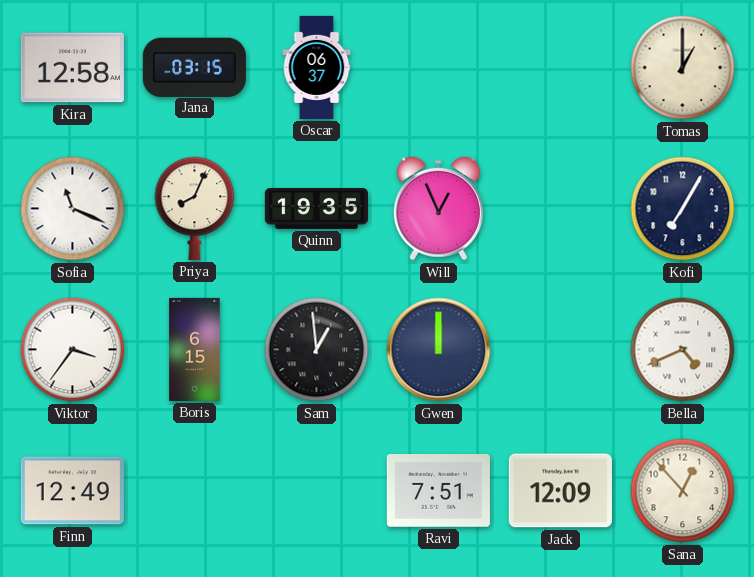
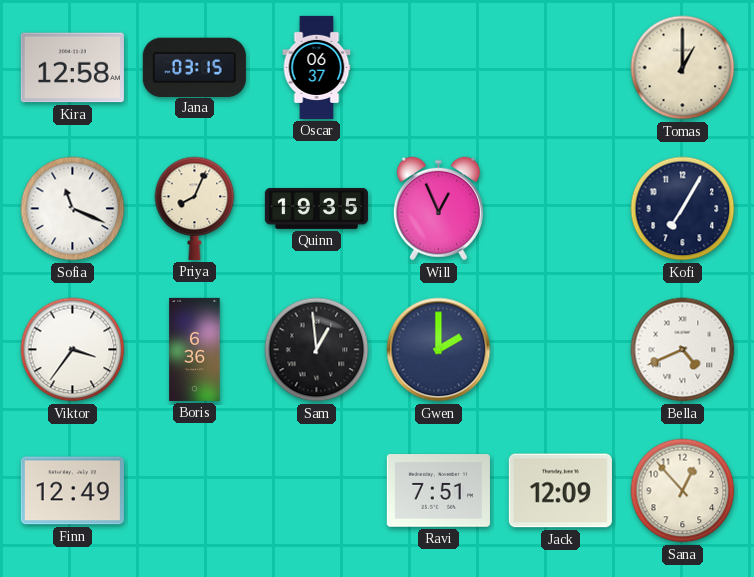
Boris: 6:15 -> 6:36
Gwen: 12:00 -> 2:00
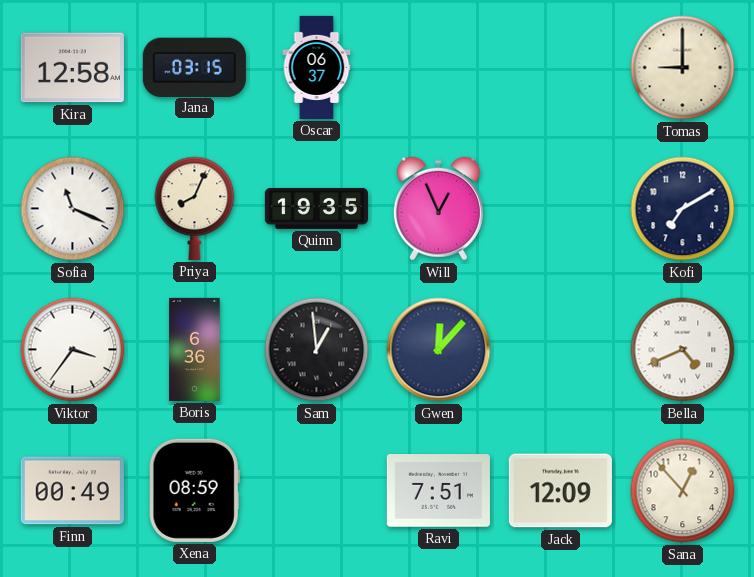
Tomas: 1:00 -> 9:00
Kofi: 7:05 -> 7:10
Gwen: 2:00 -> 12:07
Finn: 12:49 -> 00:49
Xena: none -> 08:59
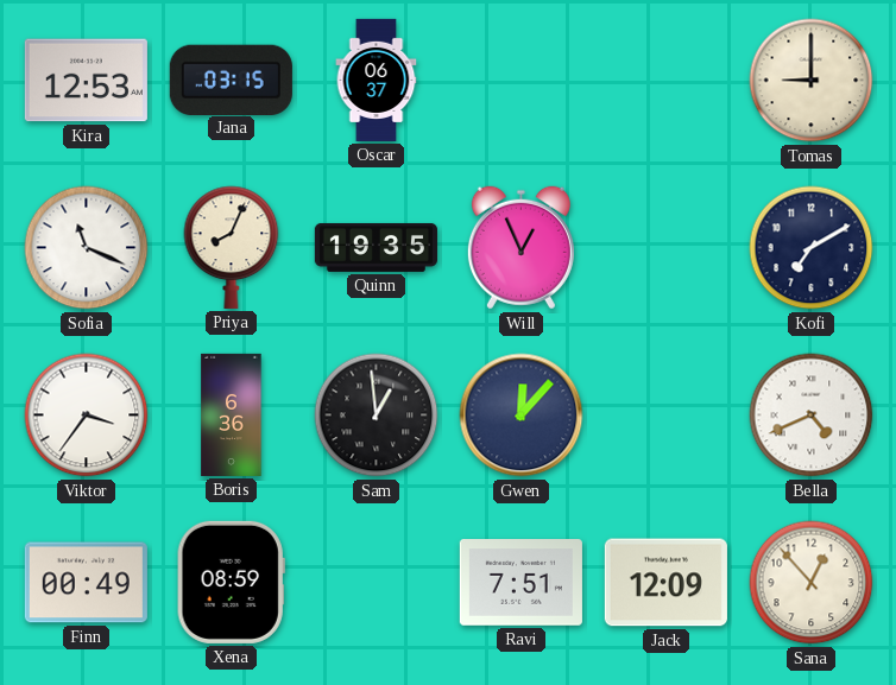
Kira: 12:58 -> 12:53
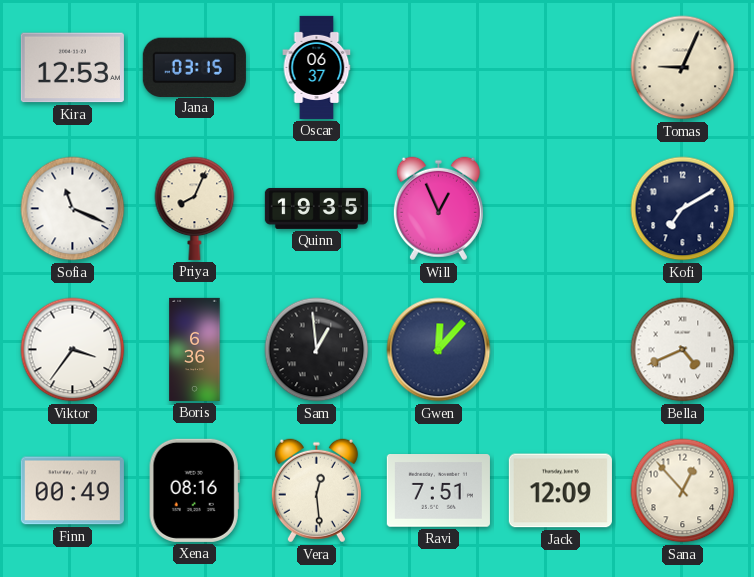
Tomas: 9:00 -> 9:04
Xena: 08:59 -> 08:16
Vera: none -> 12:29
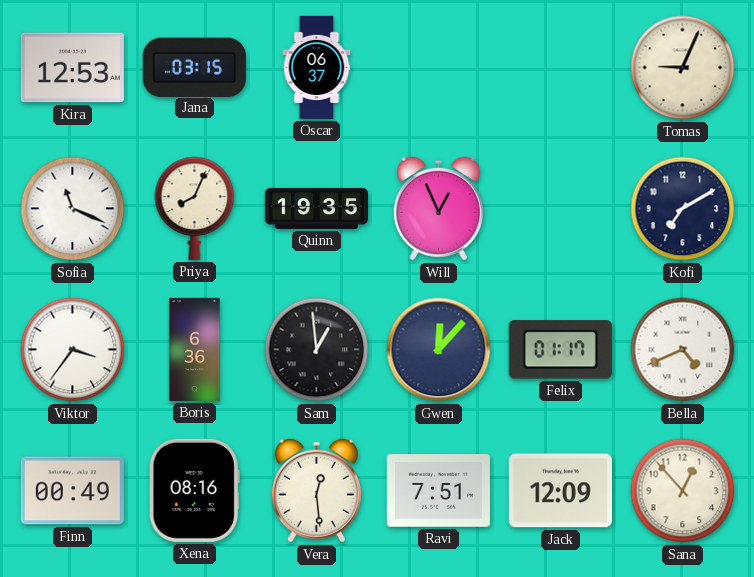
Felix: none -> 01:17
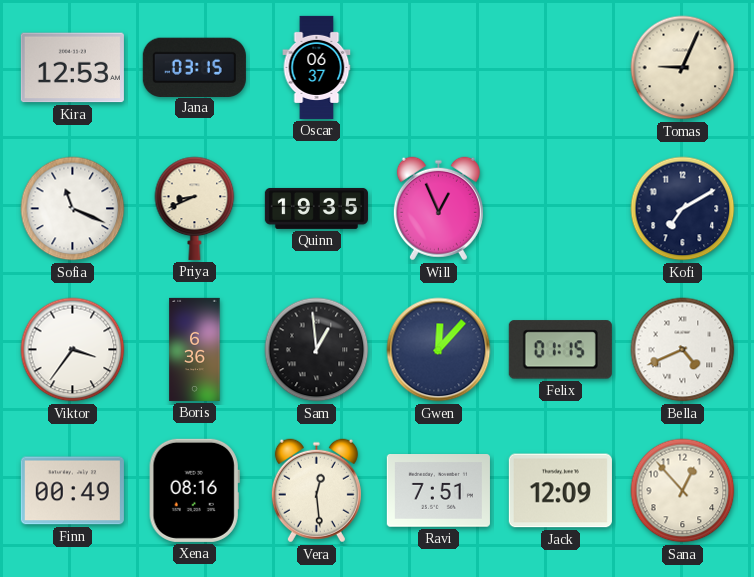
Priya: 8:04 -> 8:41
Felix: 01:17 -> 01:15
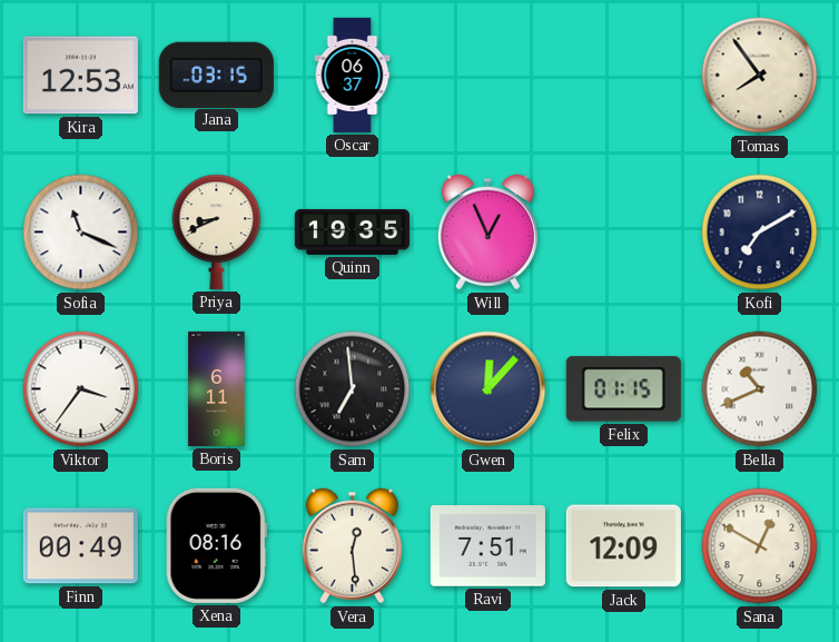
Tomas: 9:04 -> 7:54
Boris: 6:36 -> 6:11
Sam: 12:59 -> 6:59
Bella: 4:41 -> 10:41
Sana: 12:53 -> 12:50
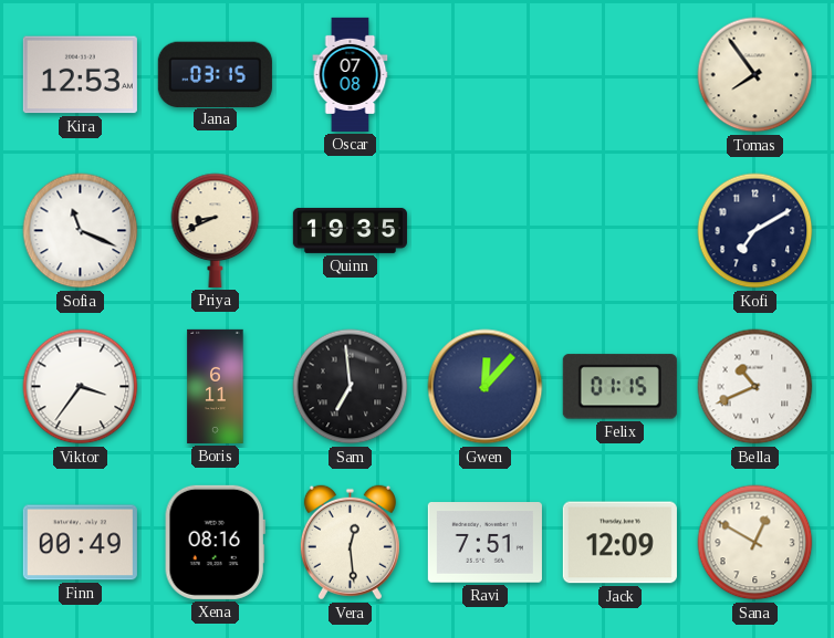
Oscar: 06:37 -> 07:08
Will: 12:56 -> none
